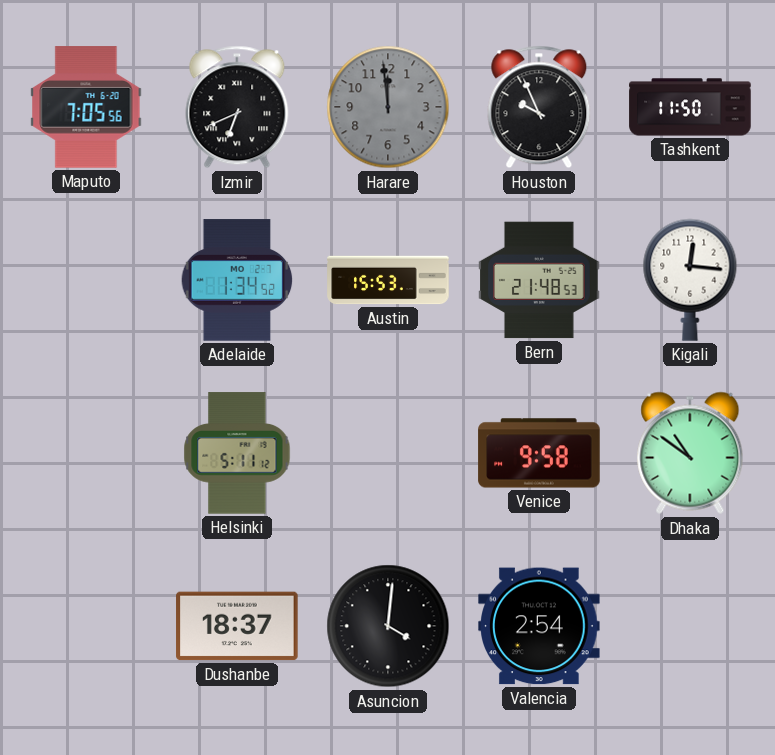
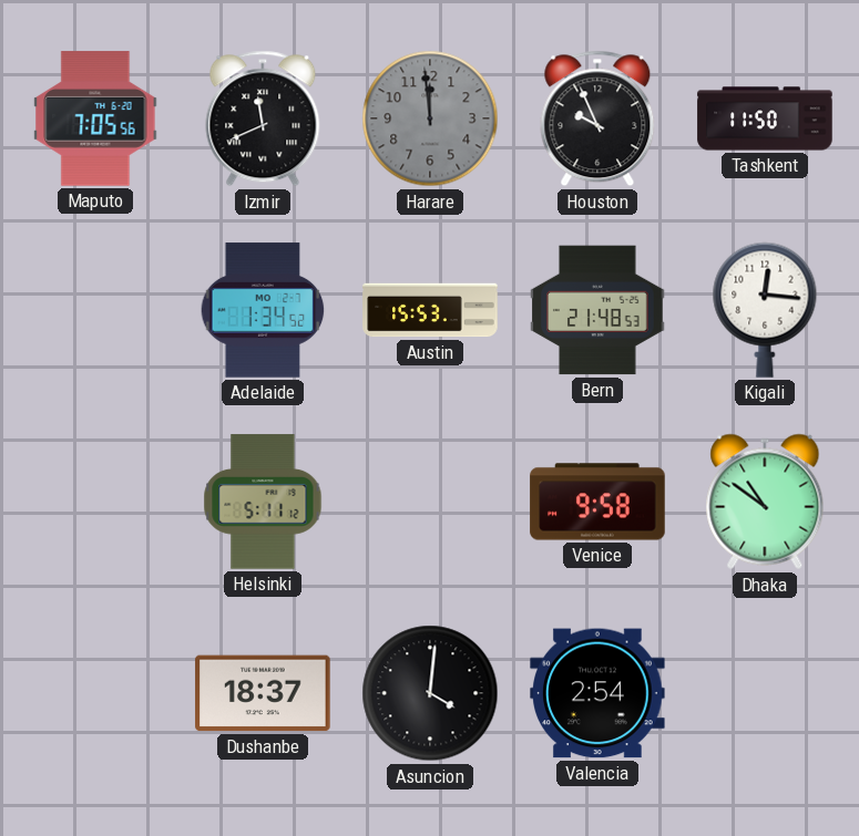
Izmir: 6:41 -> 11:41
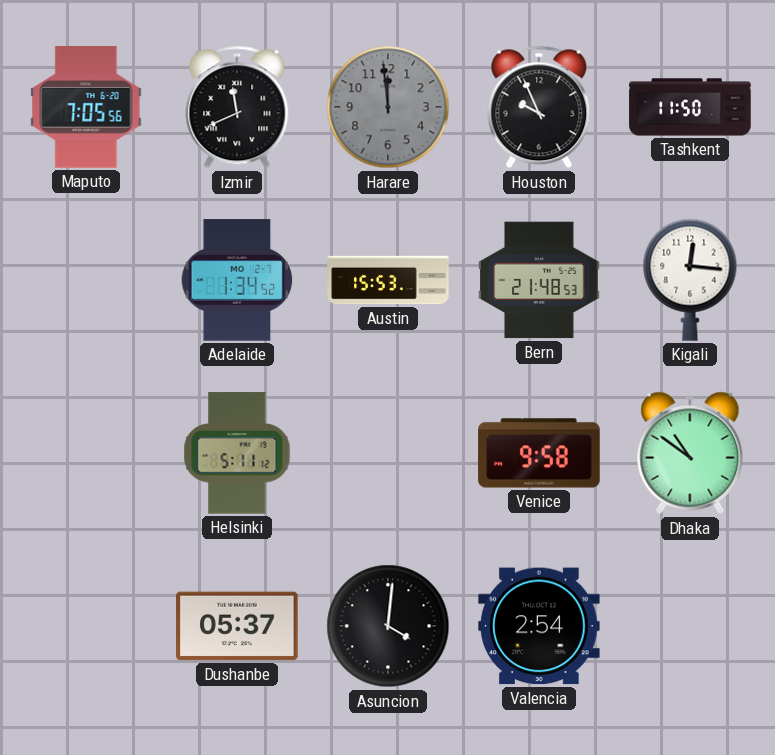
Dushanbe: 18:37 -> 05:37
